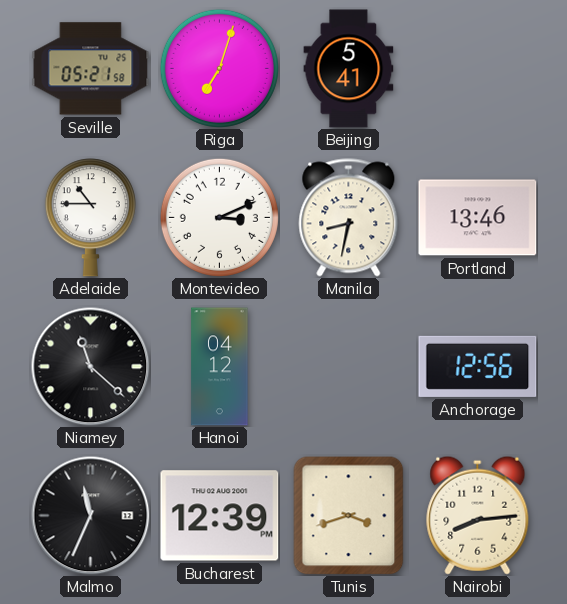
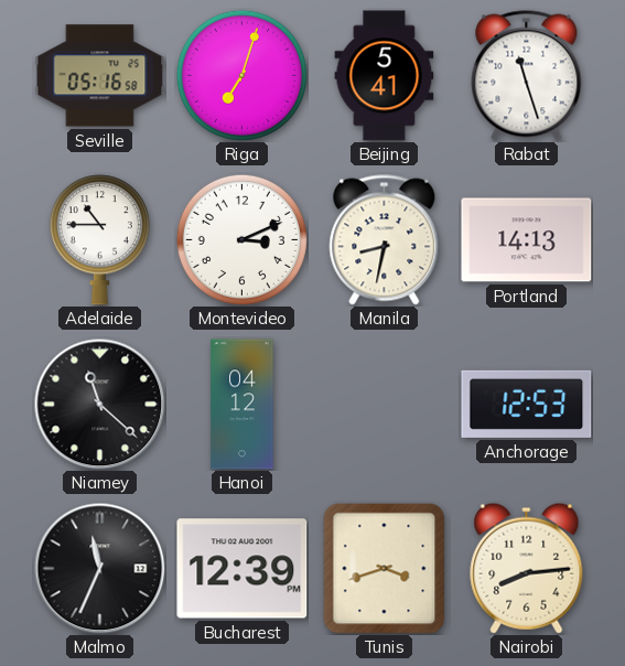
Seville: 05:21 -> 05:16
Rabat: none -> 11:27
Portland: 13:46 -> 14:13
Anchorage: 12:56 -> 12:53
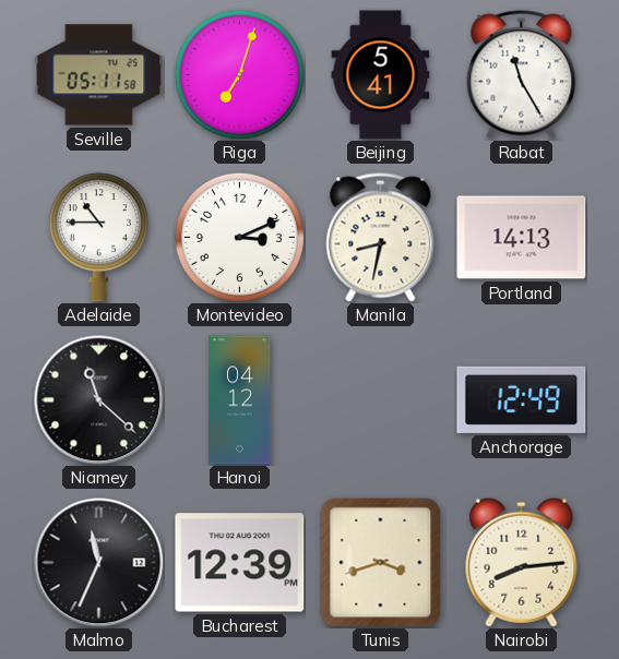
Seville: 05:16 -> 05:11
Rabat: 11:27 -> 11:25
Anchorage: 12:53 -> 12:49
